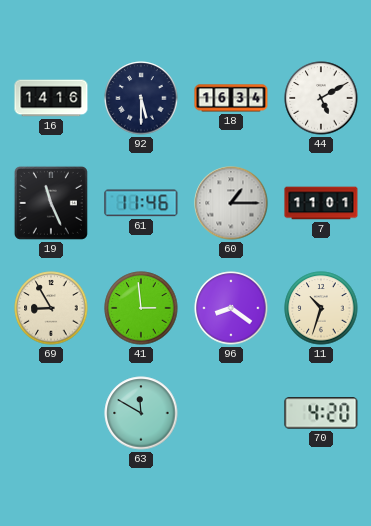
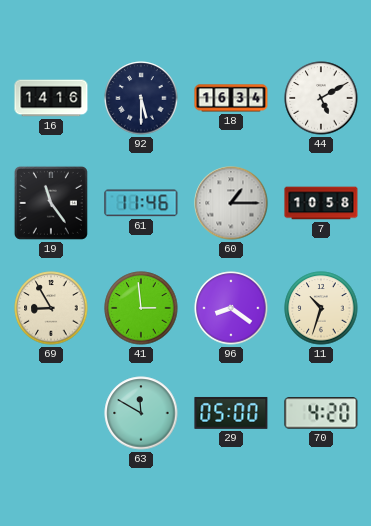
19: 11:26 -> 11:24
7: 11:01 -> 10:58
29: none -> 05:00
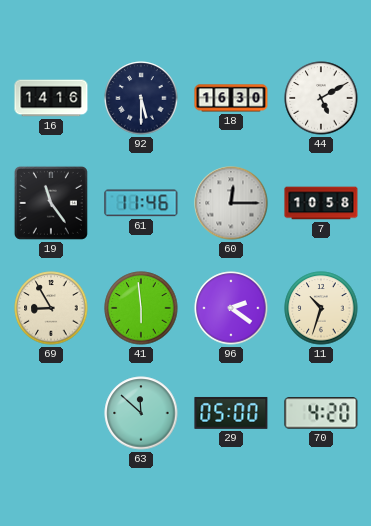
18: 16:34 -> 16:30
60: 1:15 -> 12:15
41: 2:59 -> 5:59
96: 8:21 -> 2:21
63: 11:50 -> 11:52
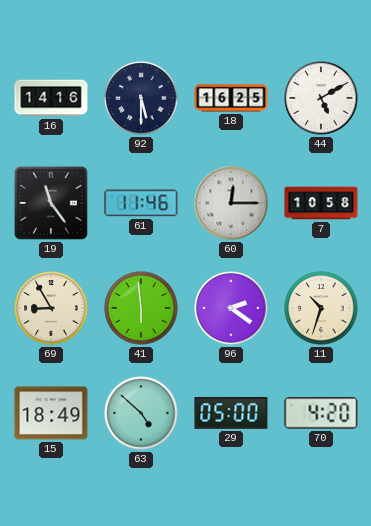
18: 16:30 -> 16:25
15: none -> 18:49
63: 11:52 -> 4:52
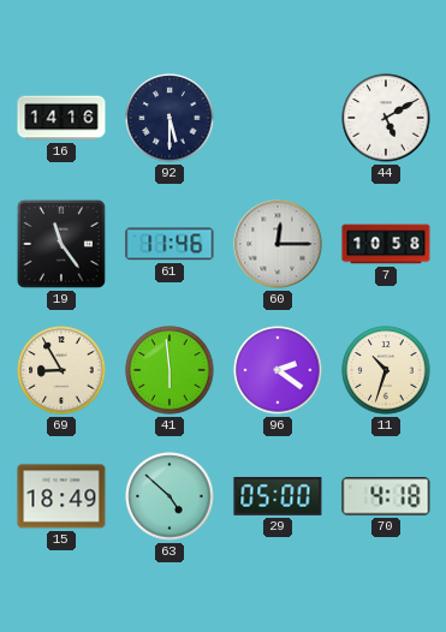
18: 16:25 -> none
70: 4:20 -> 4:18
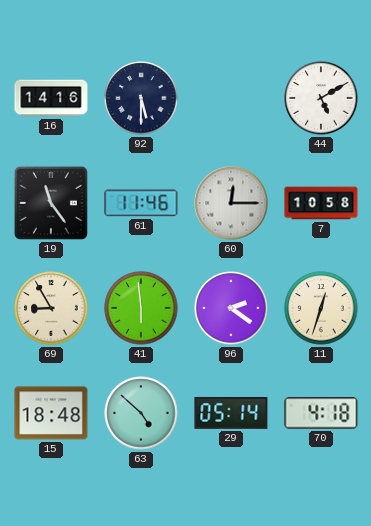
11: 10:33 -> 12:33
15: 18:49 -> 18:48
29: 05:00 -> 05:14
